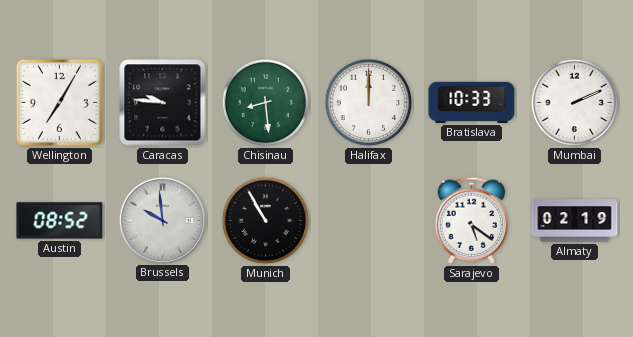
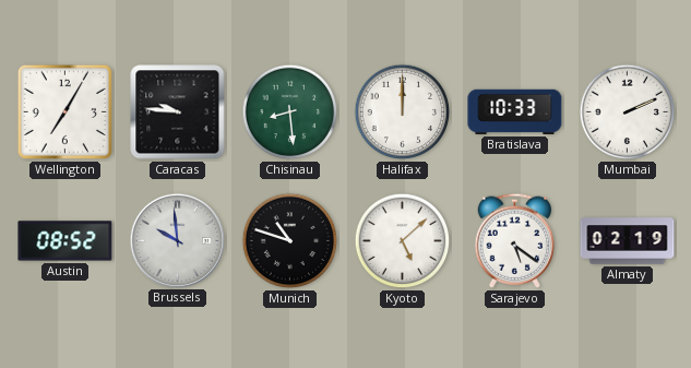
Munich: 10:55 -> 10:48
Kyoto: none -> 5:08
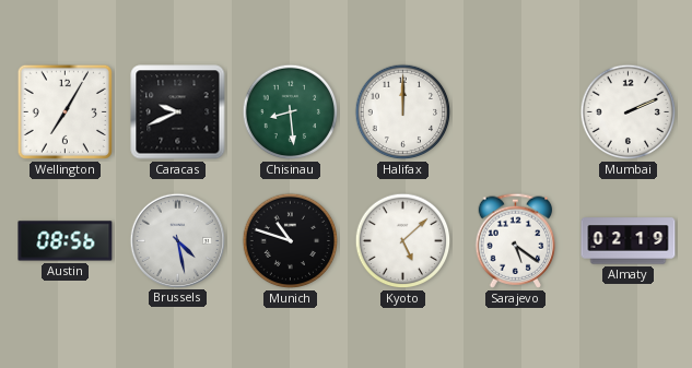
Caracas: 9:46 -> 9:41
Bratislava: 10:33 -> none
Austin: 08:52 -> 08:56
Brussels: 9:59 -> 4:28
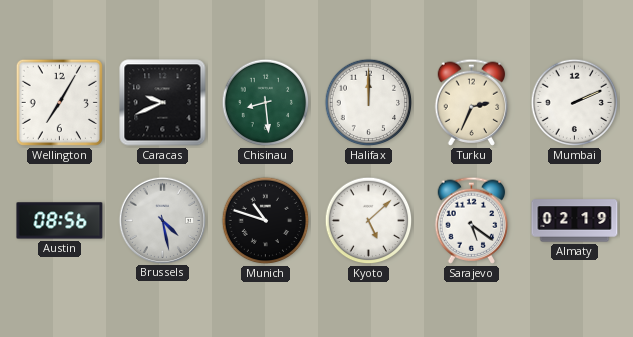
Turku: none -> 2:34
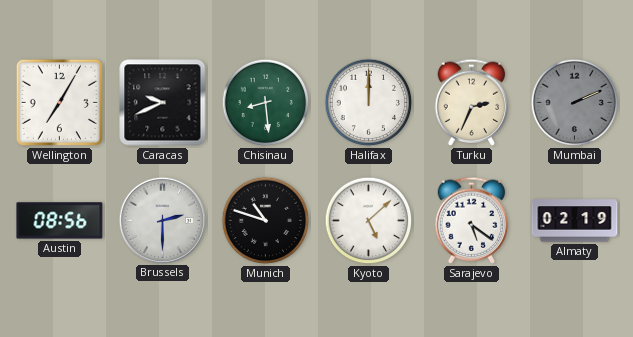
Mumbai dial: white -> grey
Brussels: 4:28 -> 2:30
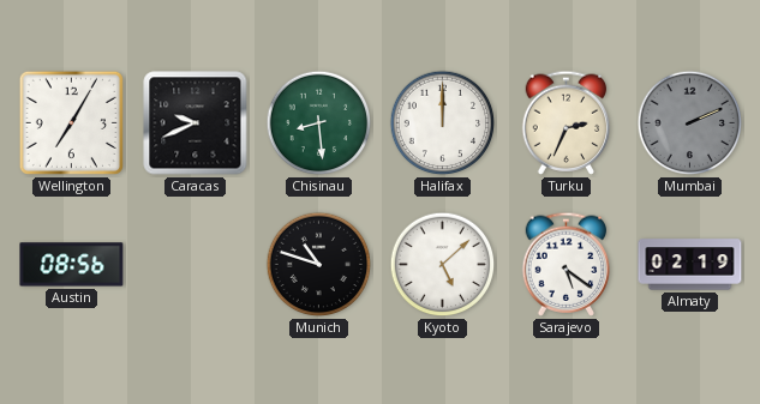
Brussels: 2:30 -> none
